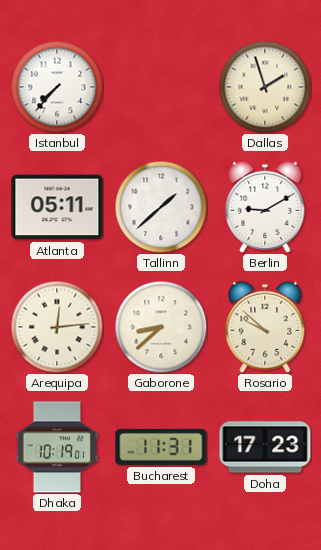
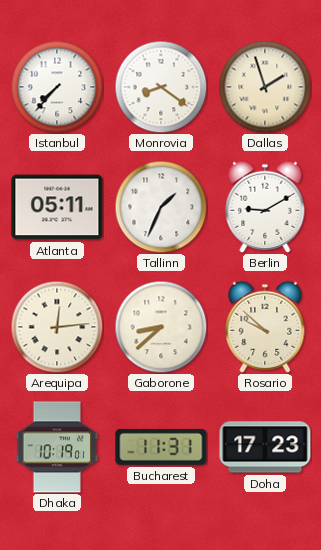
Monrovia: none -> 8:21
Tallinn: 1:38 -> 1:34
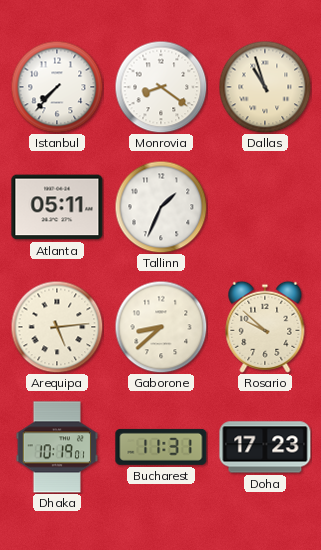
Dallas: 1:57 -> 10:57
Berlin: 9:10 -> none
Arequipa: 12:14 -> 5:14
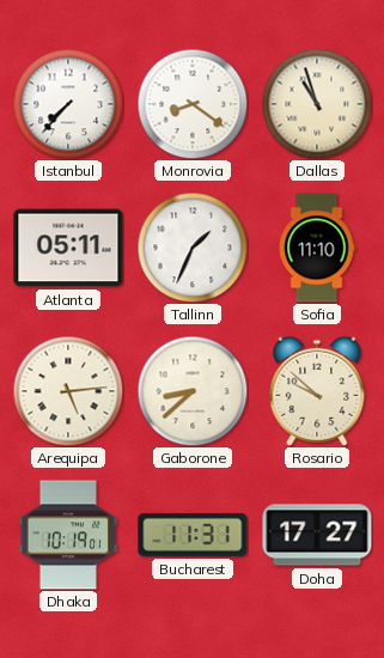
Sofia: none -> 11:10
Doha: 17:23 -> 17:27
